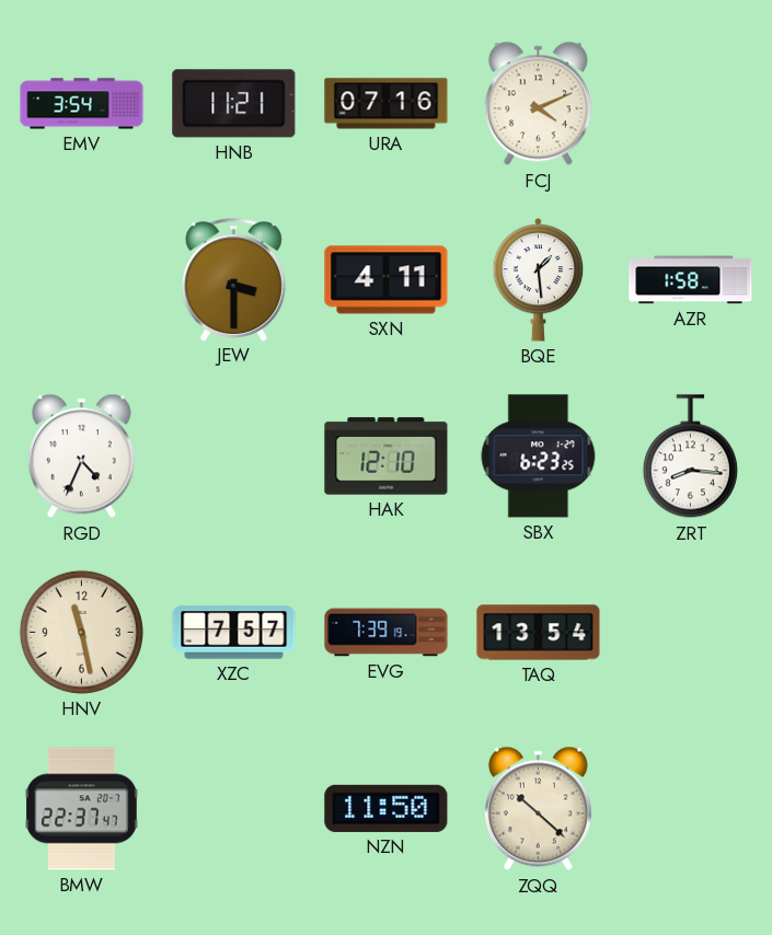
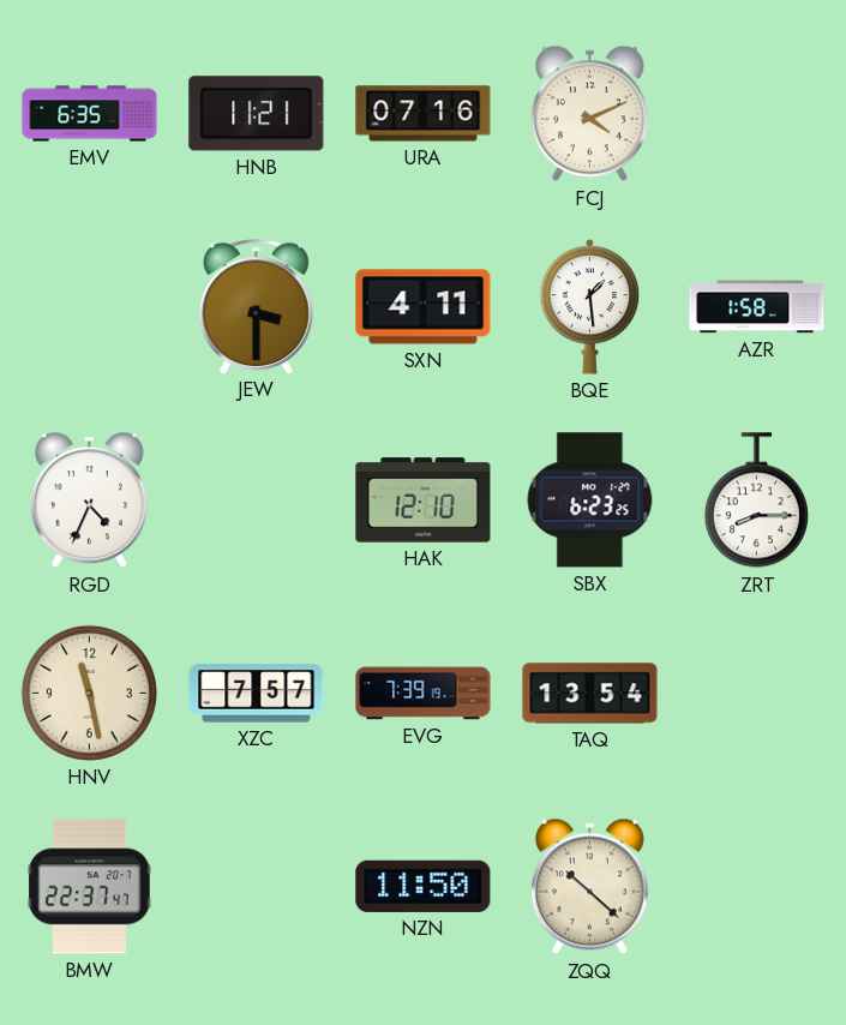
EMV: 3:54 -> 6:35
ZRT: 8:16 -> 8:15
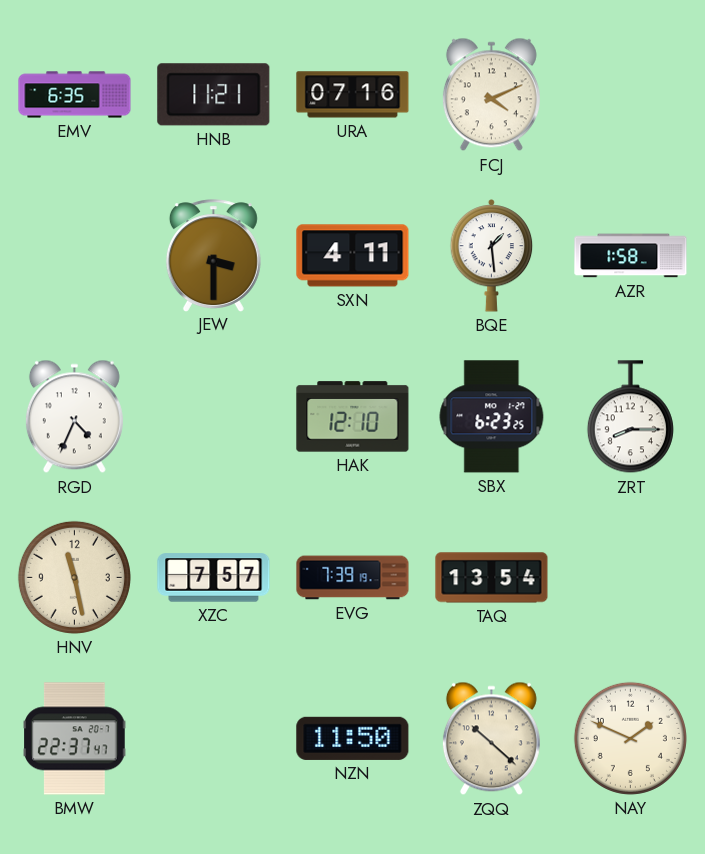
NAY: none -> 1:49
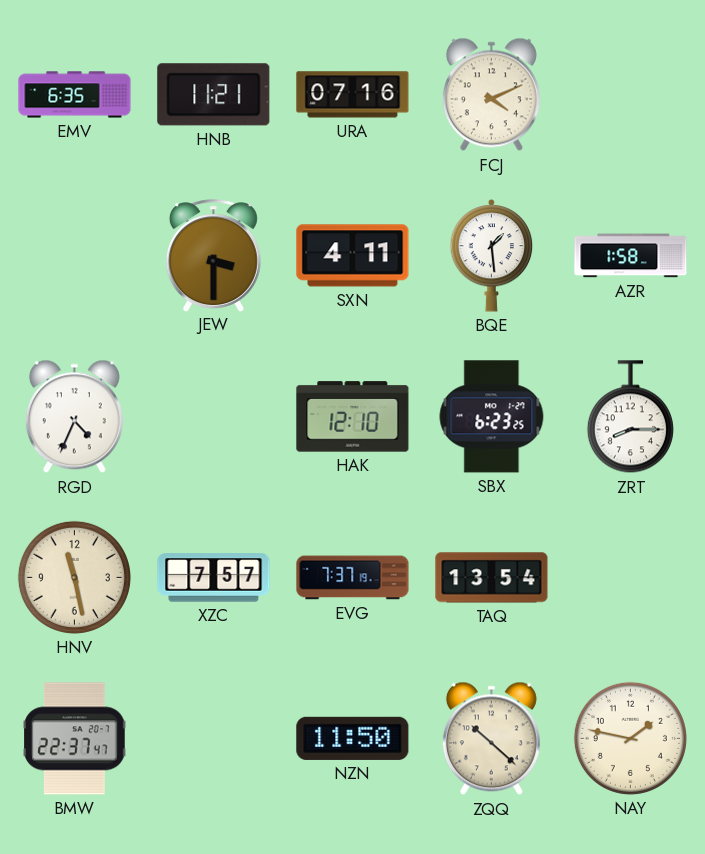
EVG: 7:39 -> 7:37
NAY: 1:49 -> 1:47
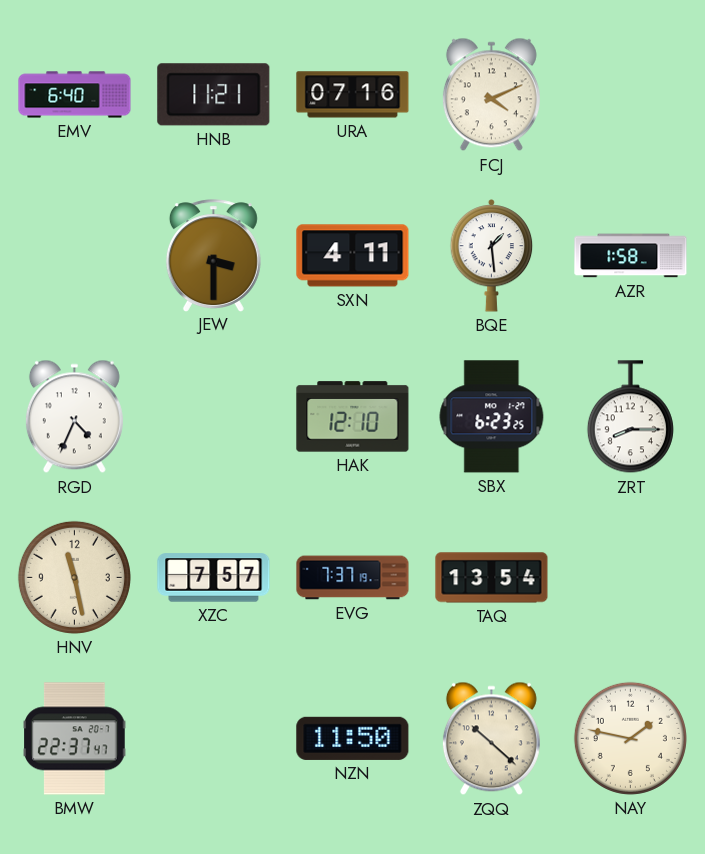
EMV: 6:35 -> 6:40
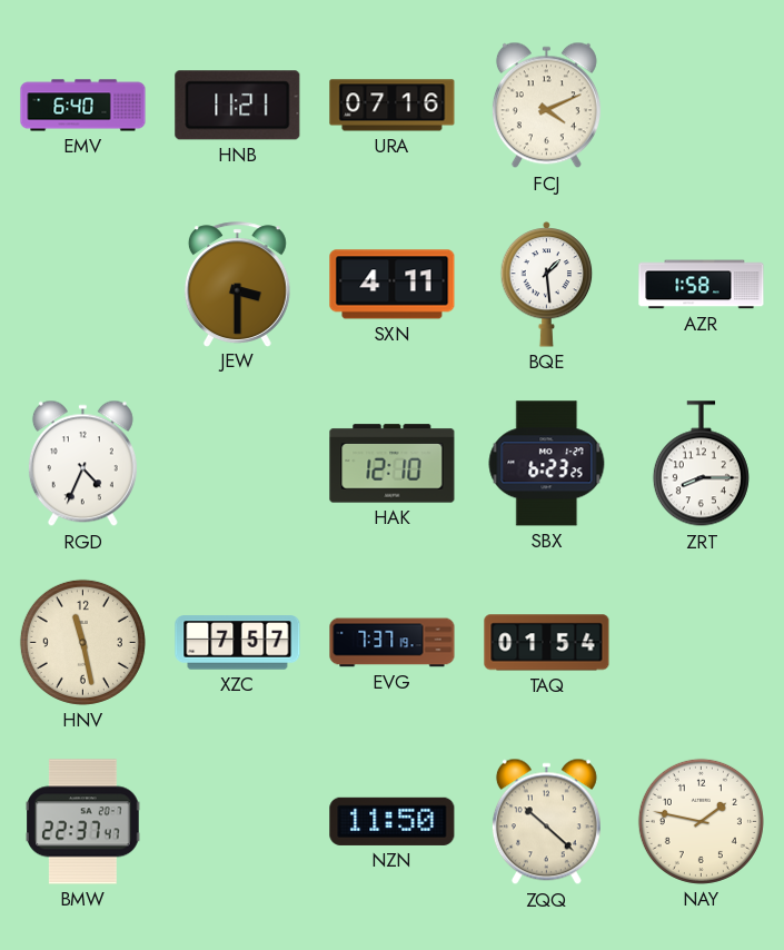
TAQ: 13:54 -> 01:54
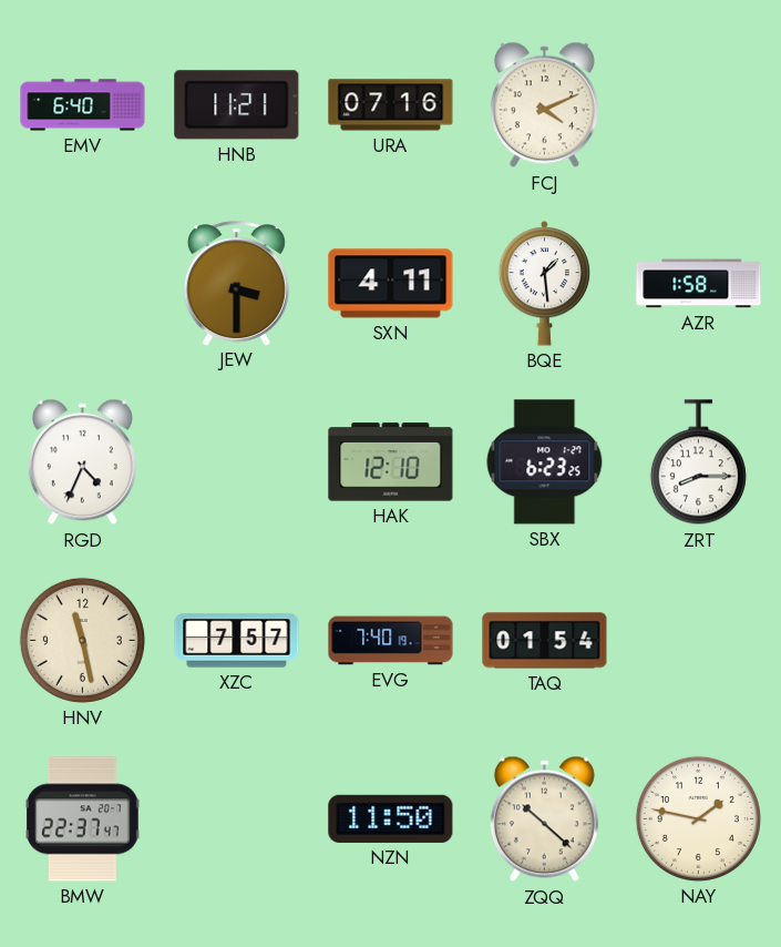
EVG: 7:37 -> 7:40
